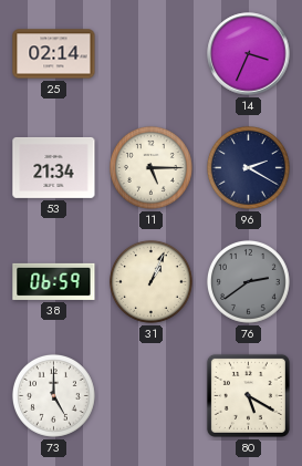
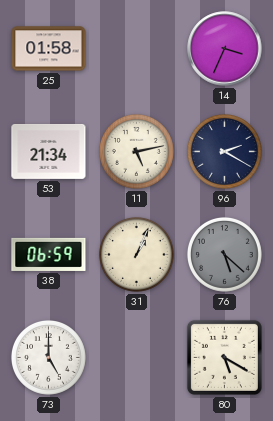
25: 02:14 -> 01:58
11: 5:15 -> 5:13
76: 2:39 -> 5:22
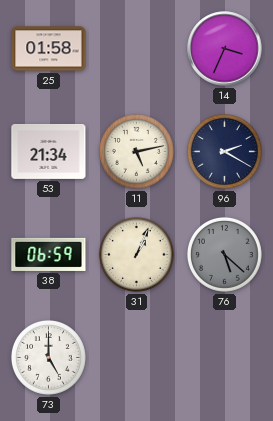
80: 5:20 -> none
